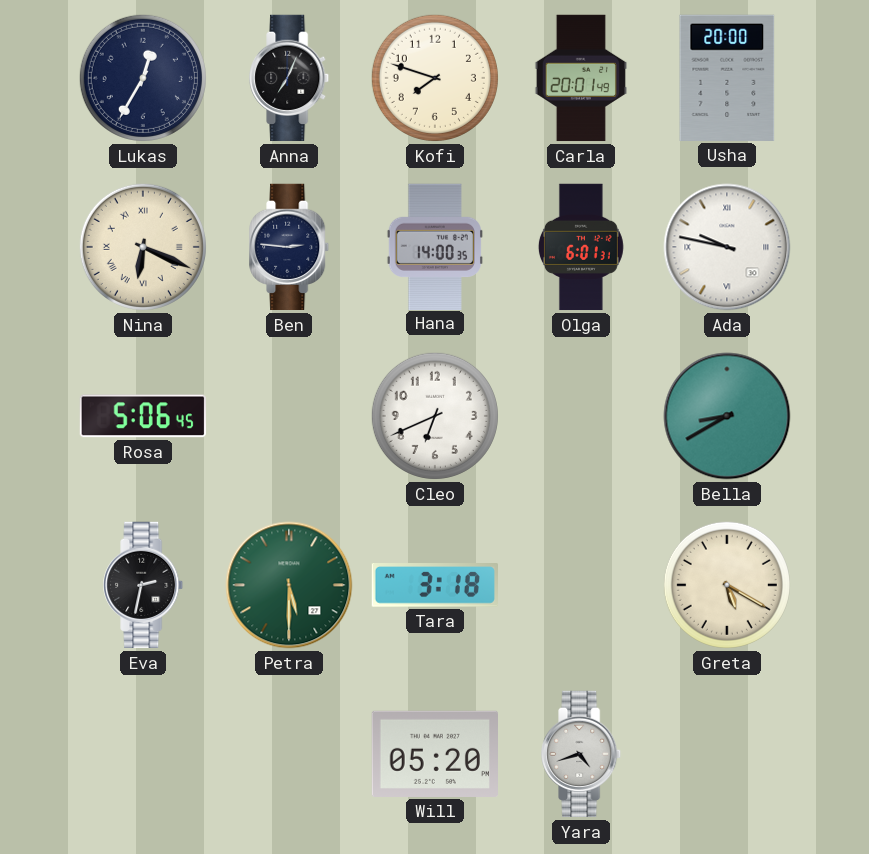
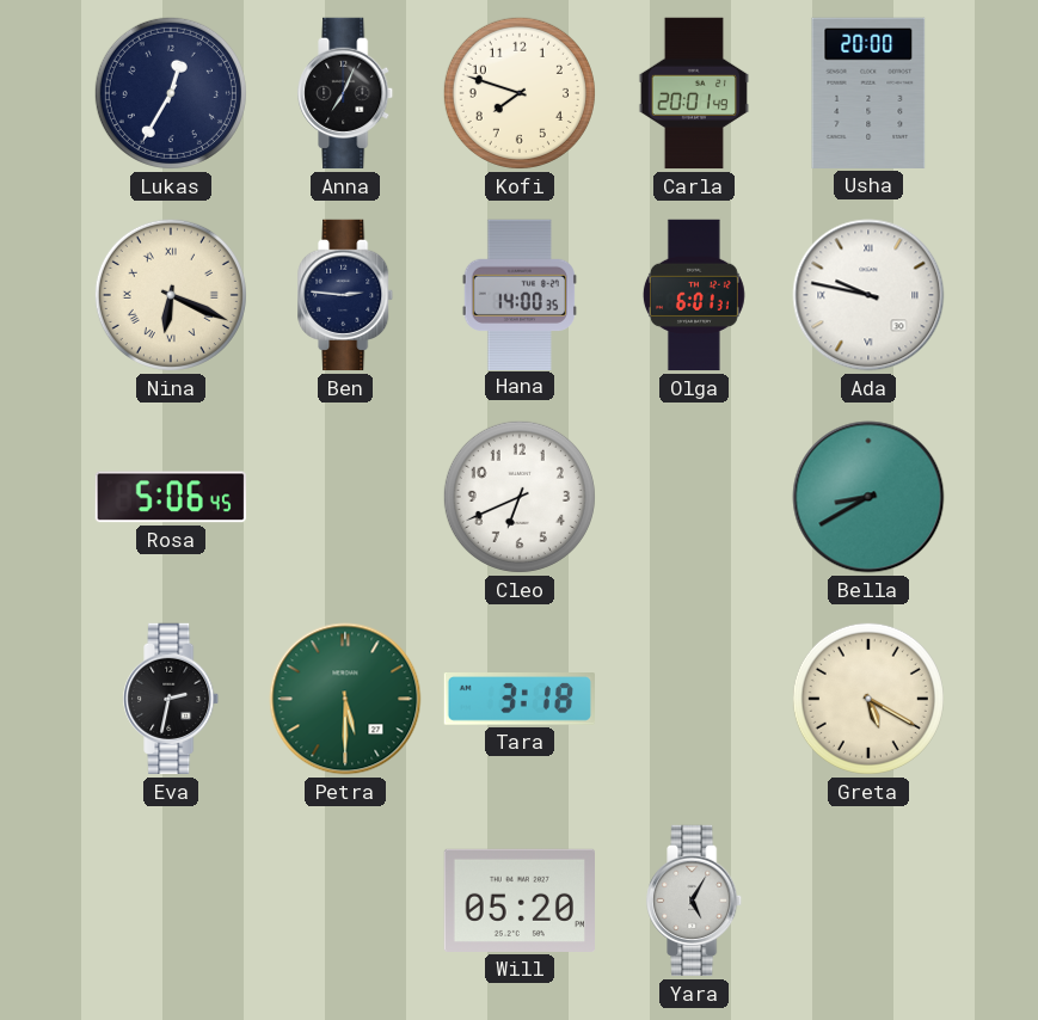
Yara: 4:42 -> 5:05
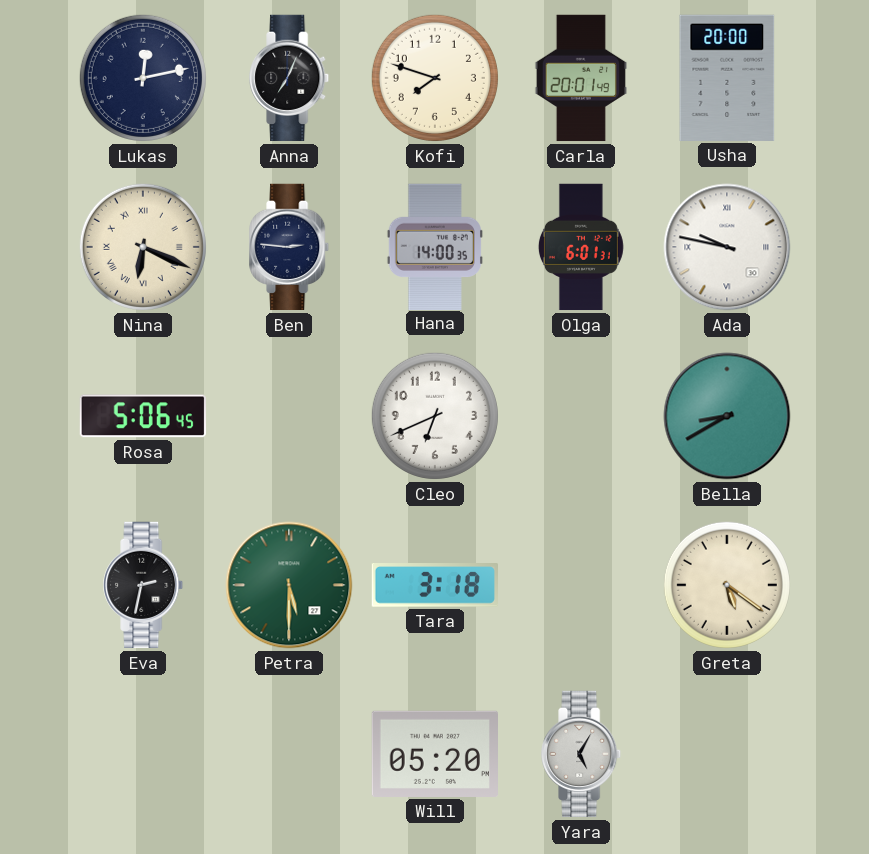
Lukas: 12:35 -> 12:13
Greta: 5:20 -> 5:21
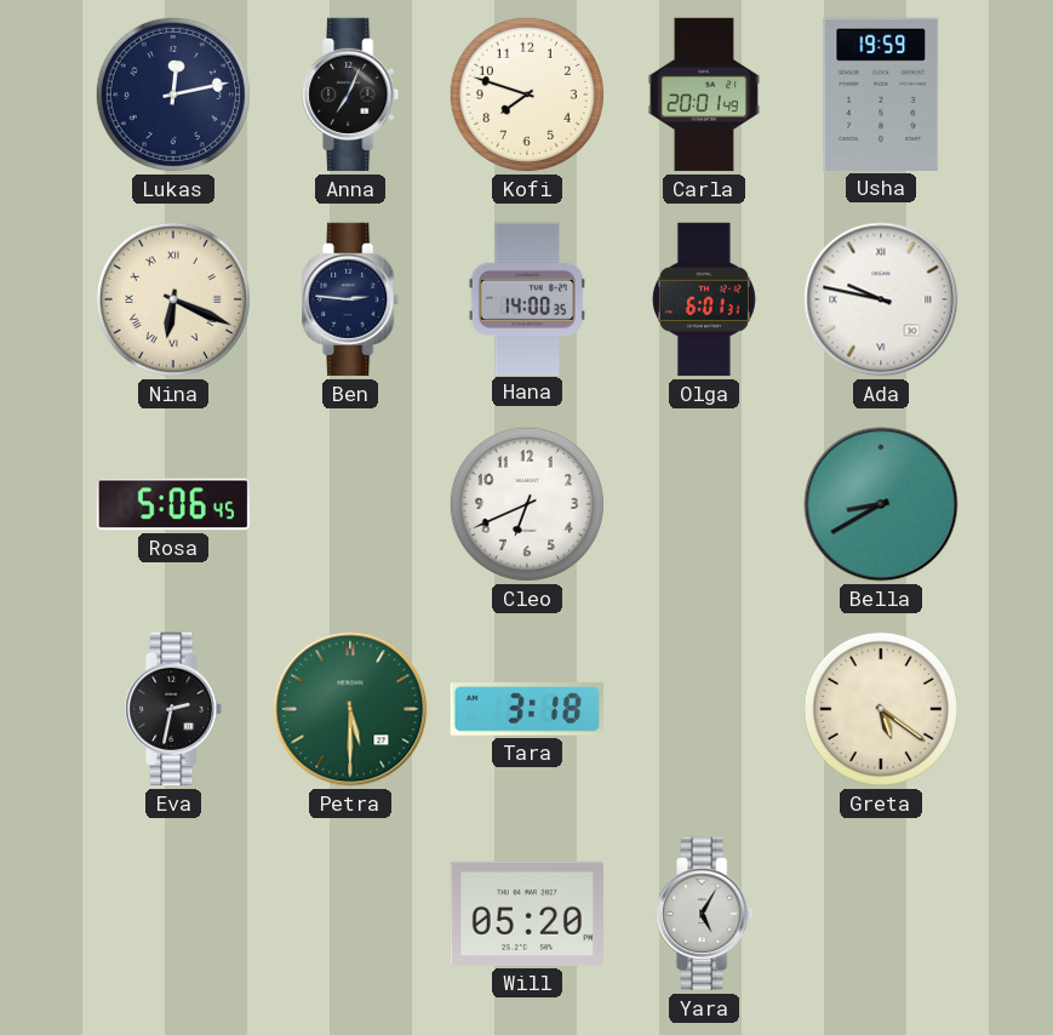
Usha: 20:00 -> 19:59
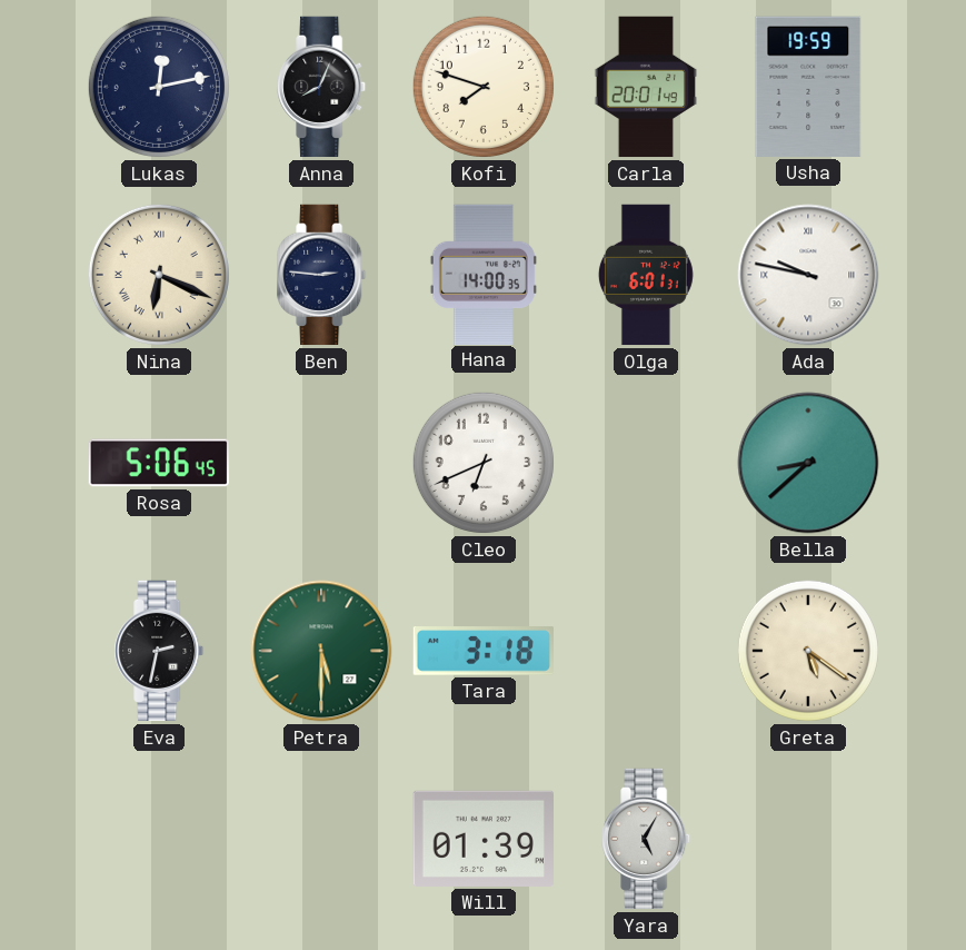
Anna: 7:04 -> 8:04
Bella: 8:40 -> 8:38
Will: 05:20 -> 01:39
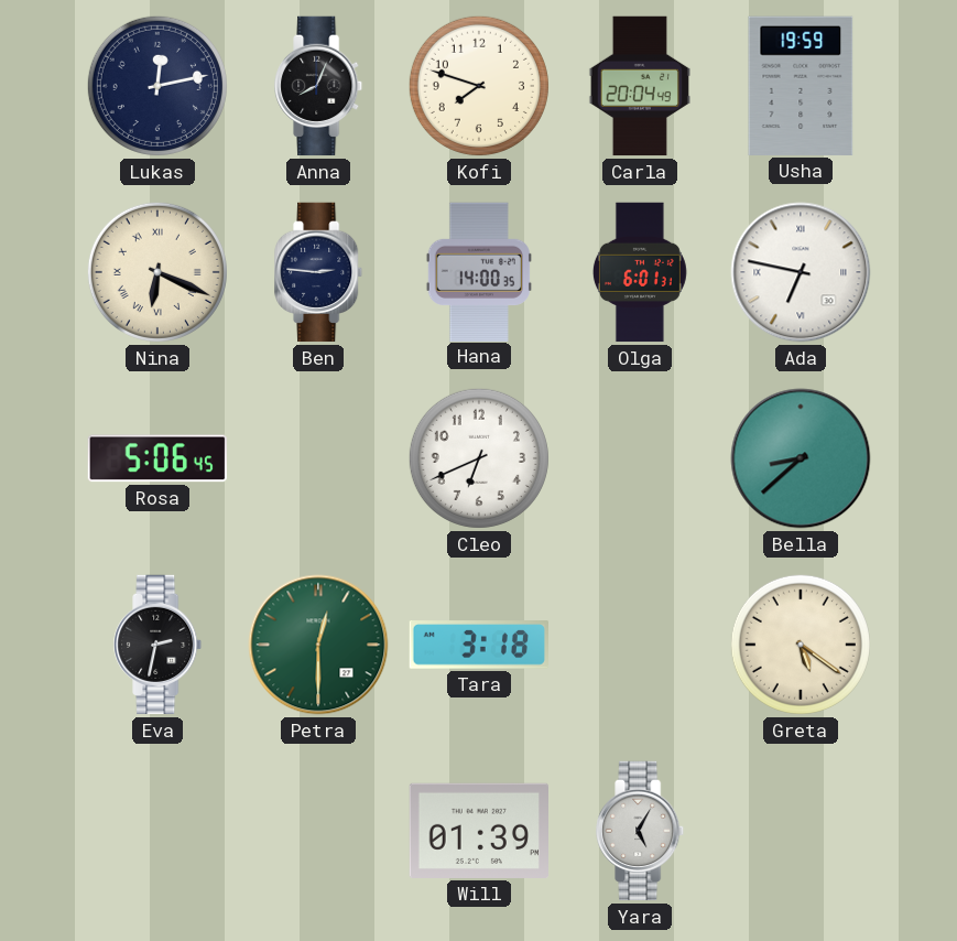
Carla: 20:01 -> 20:04
Ada: 9:47 -> 6:47
Petra: 5:30 -> 12:30
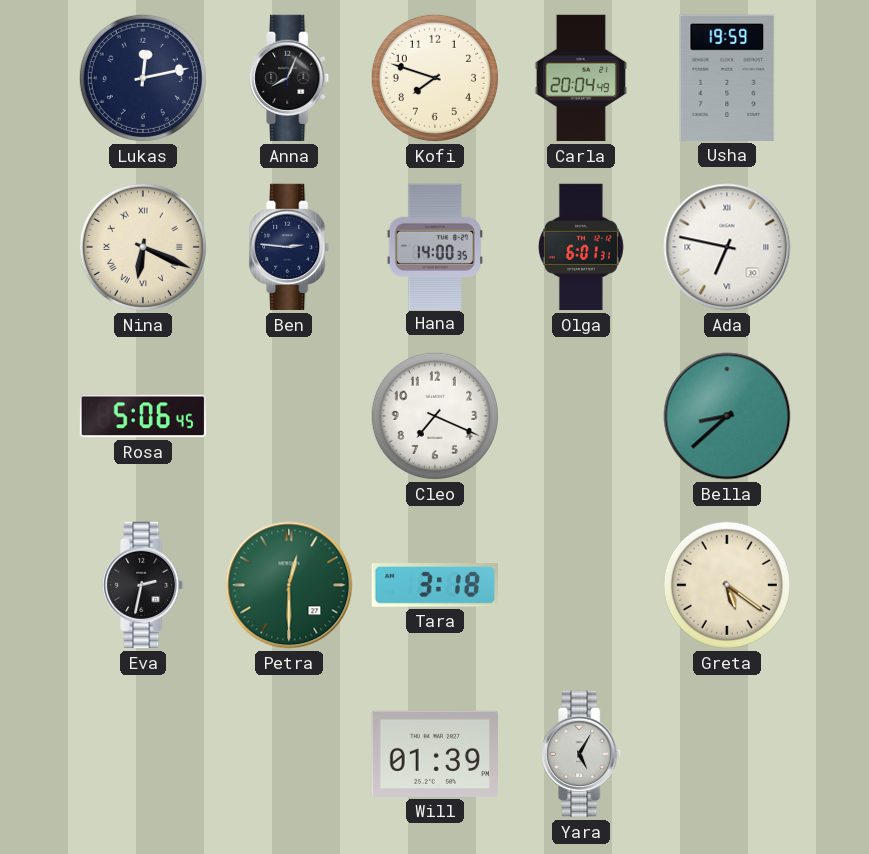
Cleo: 6:41 -> 7:19
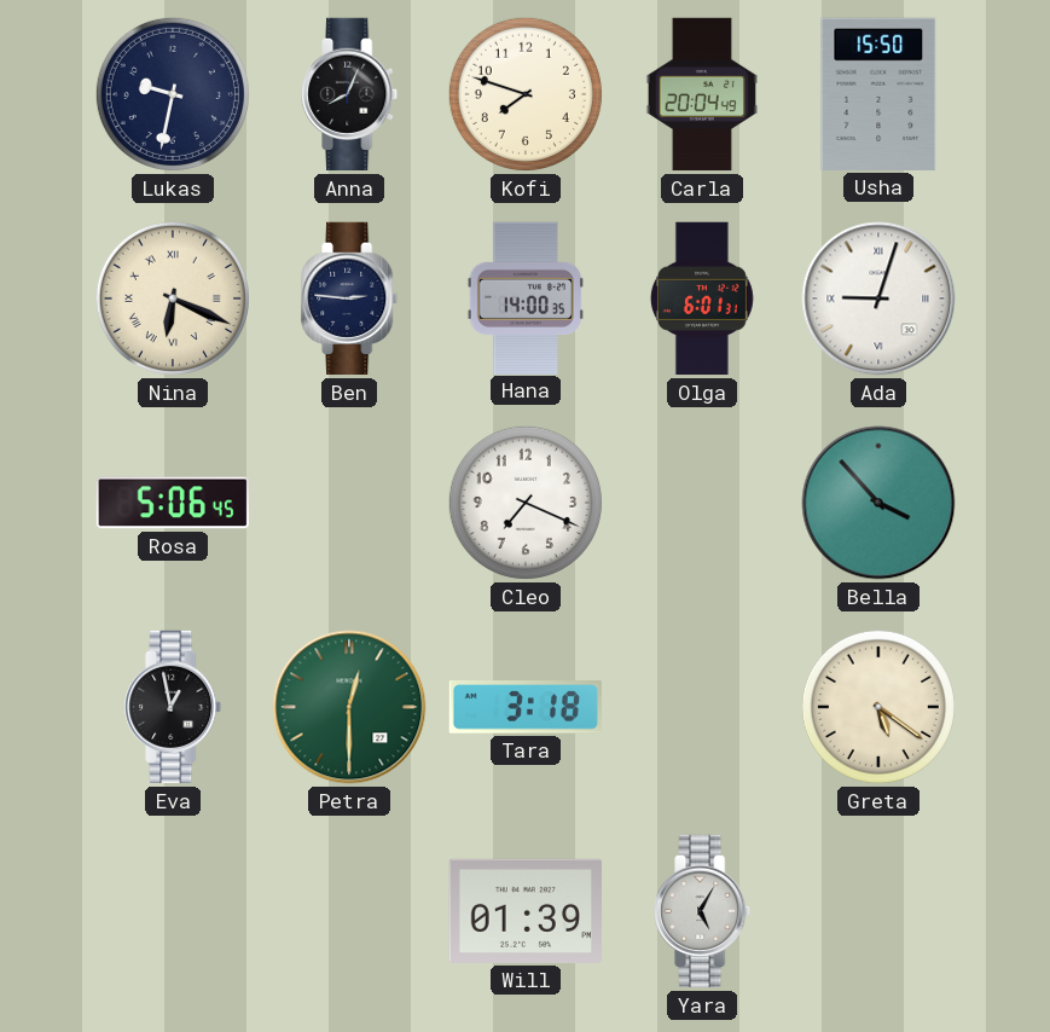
Lukas: 12:13 -> 9:32
Usha: 19:59 -> 15:50
Ada: 6:47 -> 9:03
Bella: 8:38 -> 3:53
Eva: 2:32 -> 12:58
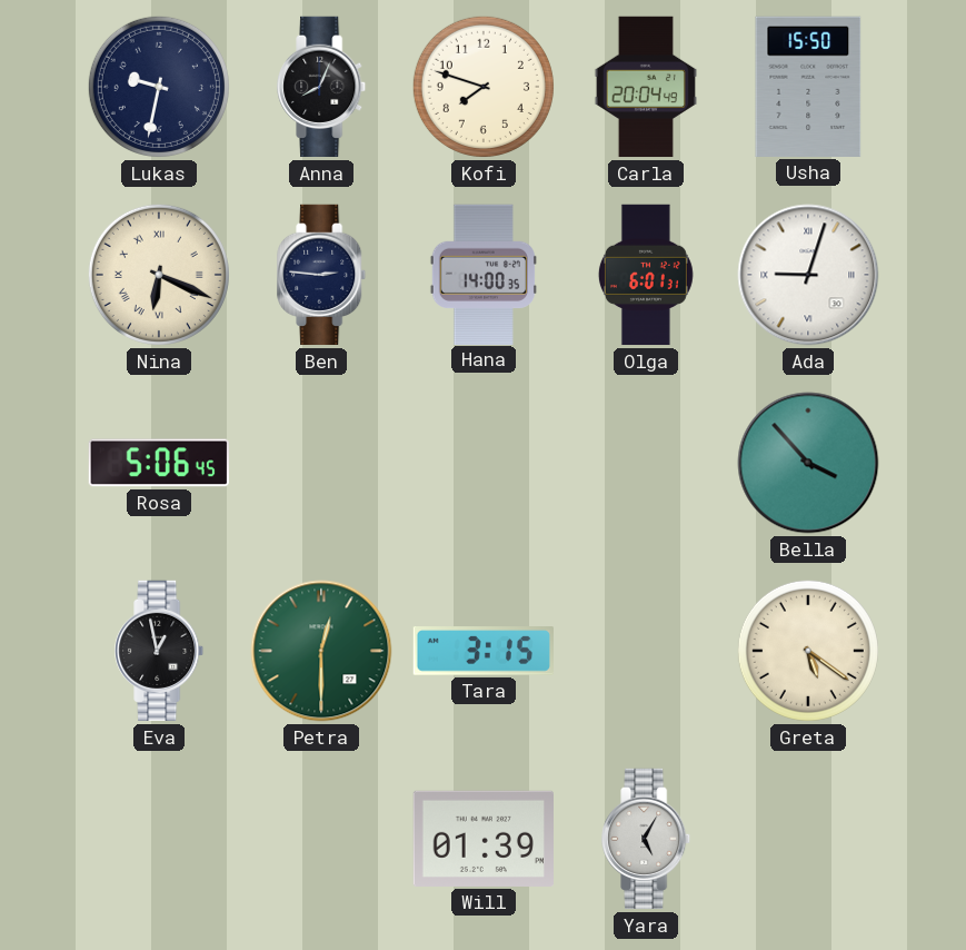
Cleo: 7:19 -> none
Tara: 3:18 -> 3:15
